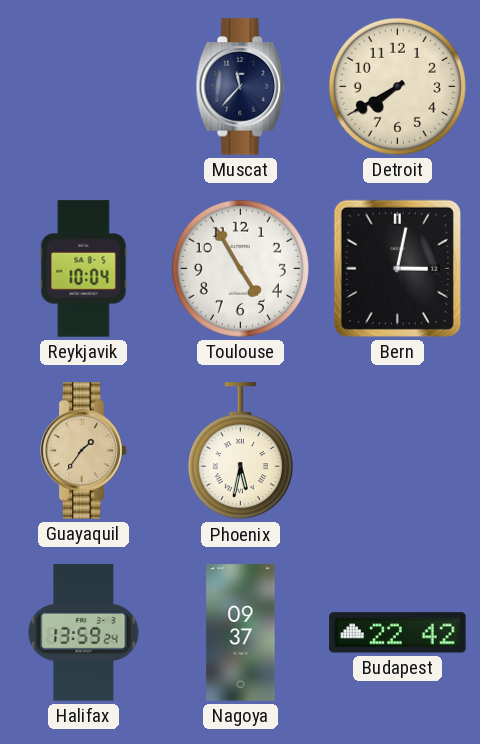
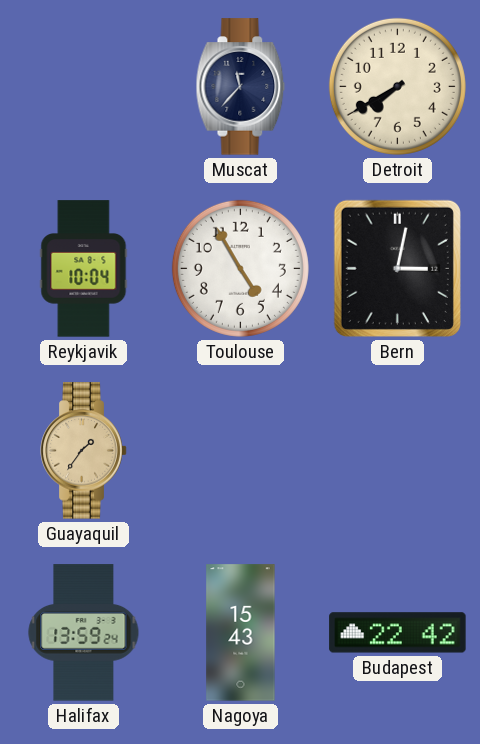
Phoenix: 5:32 -> none
Nagoya: 09:37 -> 15:43
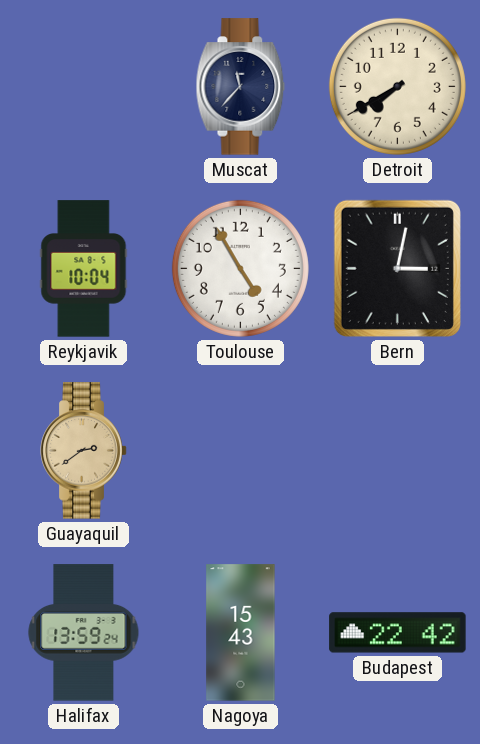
Guayaquil: 1:36 -> 2:39
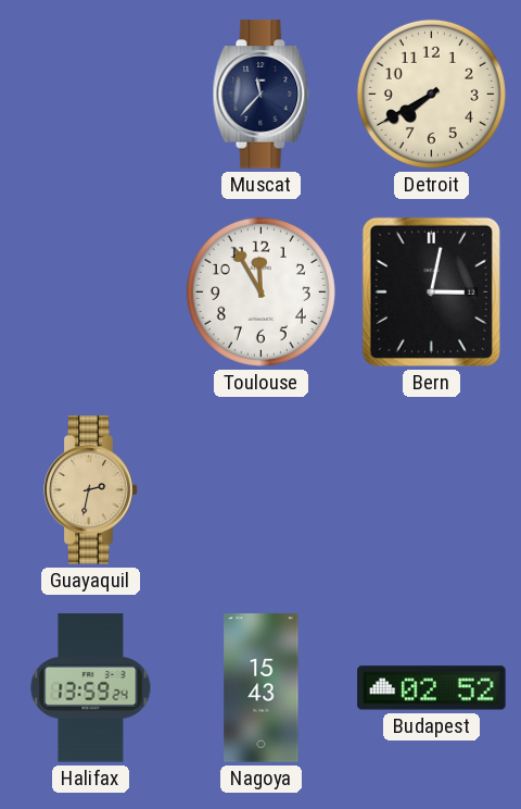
Reykjavik: 10:04 -> none
Toulouse: 4:55 -> 11:55
Guayaquil: 2:39 -> 2:32
Budapest: 22:42 -> 02:52
